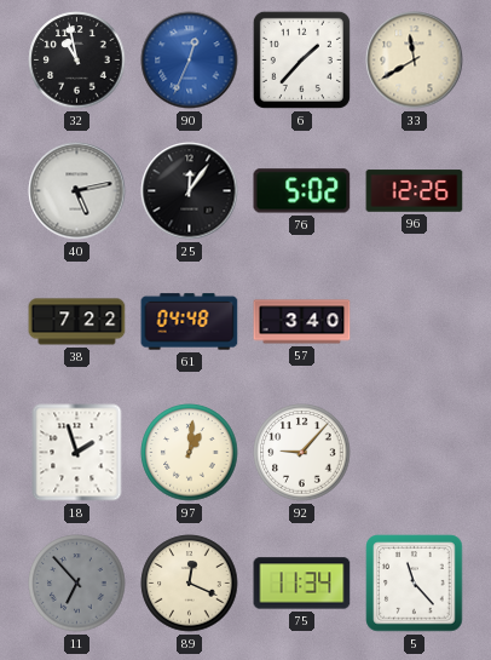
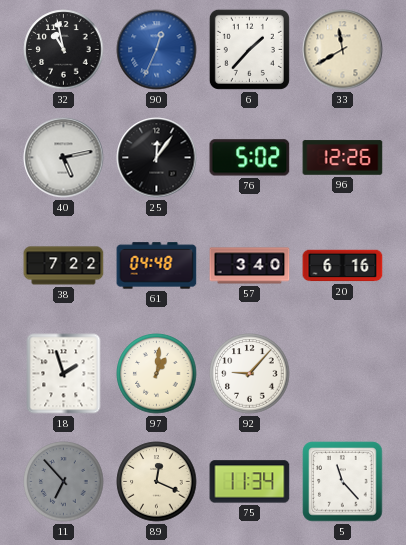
20: none -> 6:16
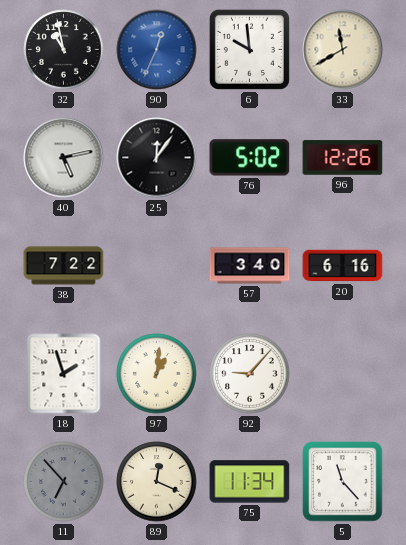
6: 1:37 -> 9:59
61: 04:48 -> none
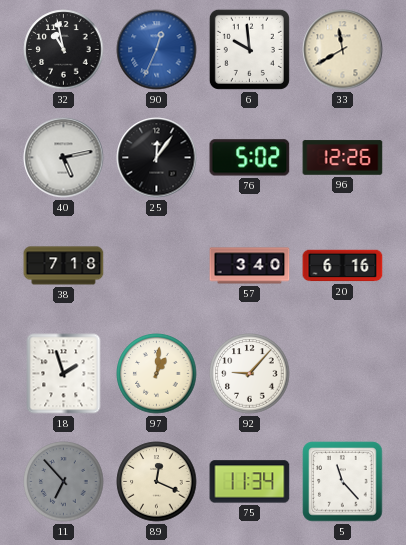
38: 7:22 -> 7:18
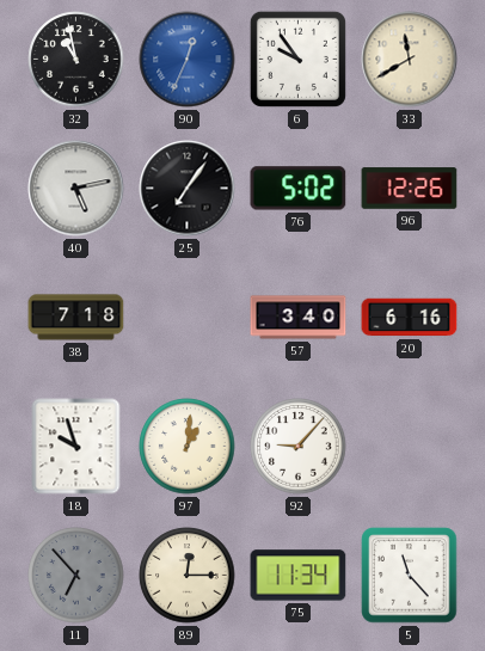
6: 9:59 -> 9:54
25: 12:06 -> 7:06
18: 1:57 -> 9:57
89: 12:19 -> 12:15
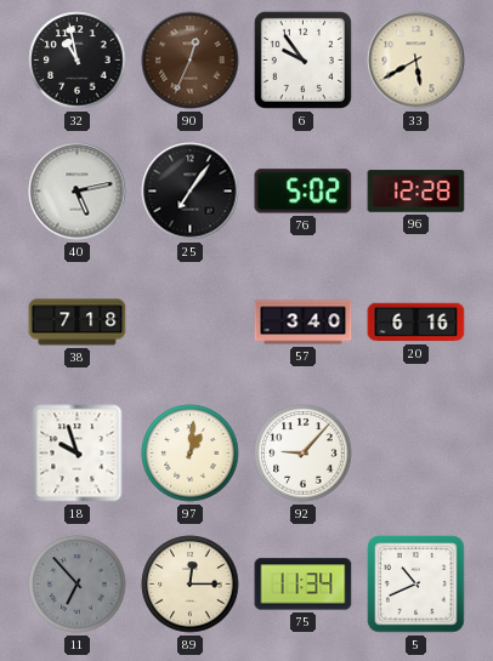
90 dial: blue -> brown
33: 11:40 -> 5:40
96: 12:26 -> 12:28
5: 11:23 -> 10:41
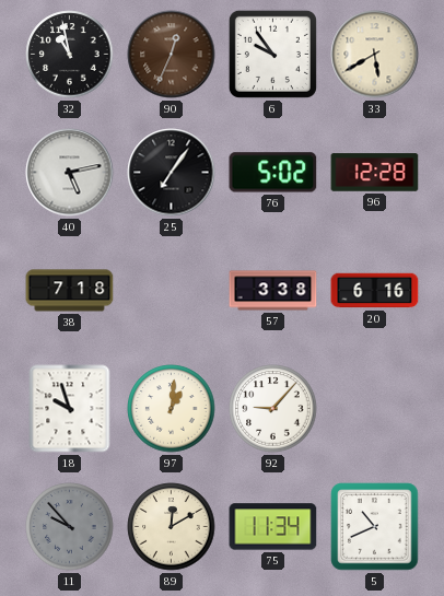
57: 3:40 -> 3:38
11: 6:53 -> 9:53
89: 12:15 -> 12:10
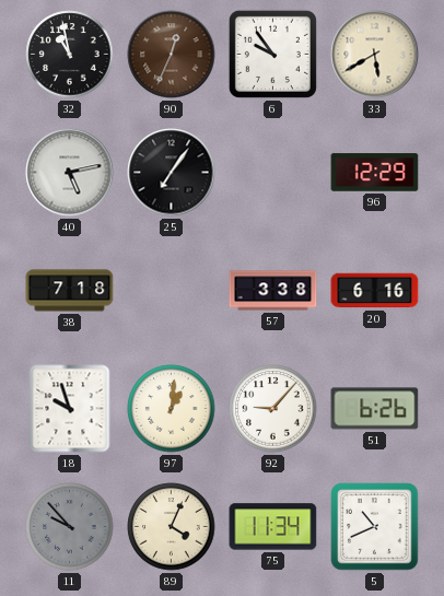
76: 5:02 -> none
96: 12:28 -> 12:29
51: none -> 6:26
89: 12:10 -> 4:04
